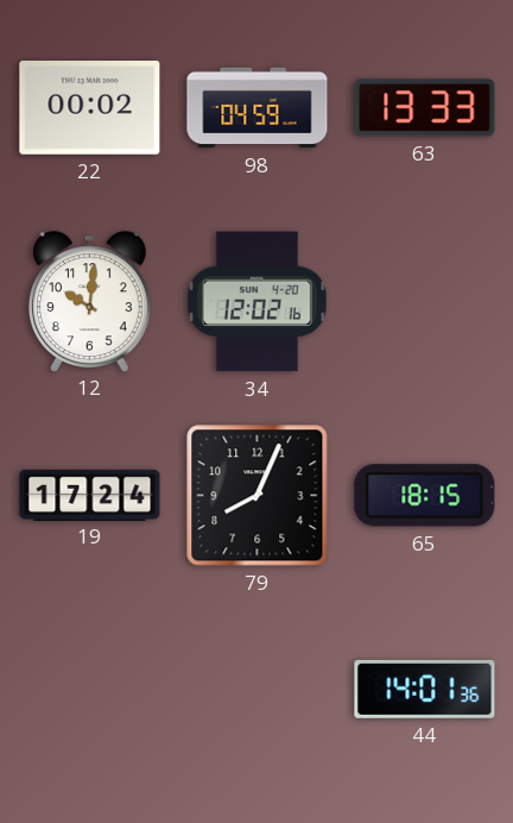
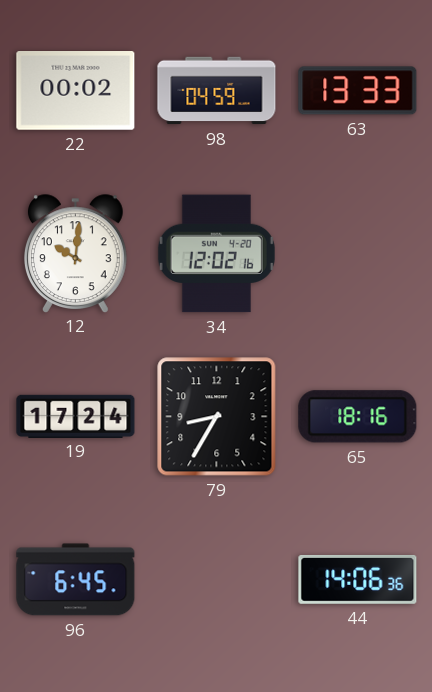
79: 8:04 -> 8:35
65: 18:15 -> 18:16
96: none -> 6:45
44: 14:01 -> 14:06
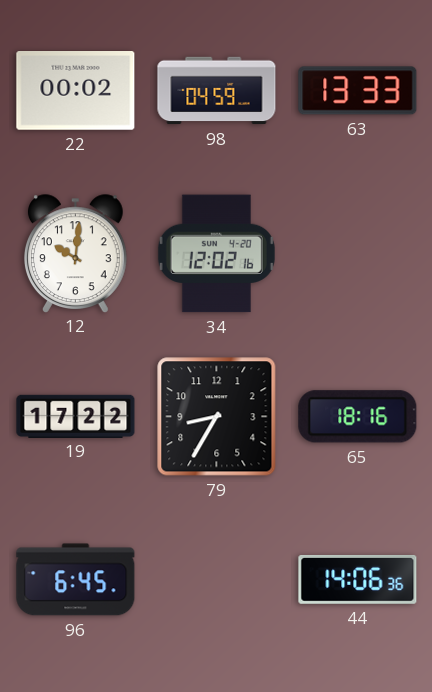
19: 17:24 -> 17:22
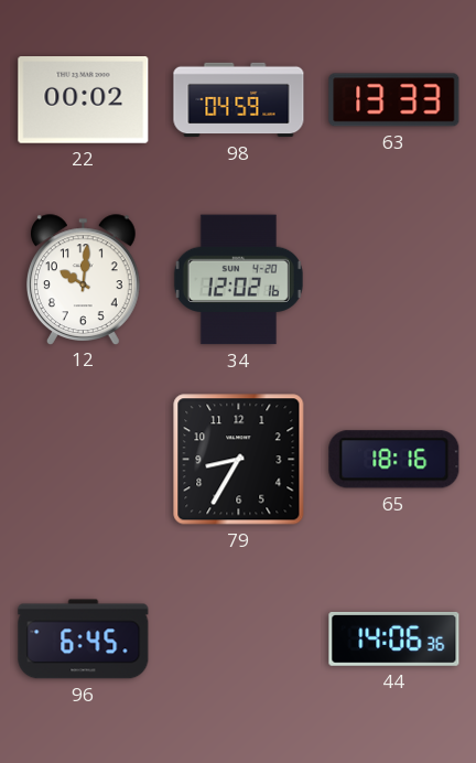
19: 17:22 -> none
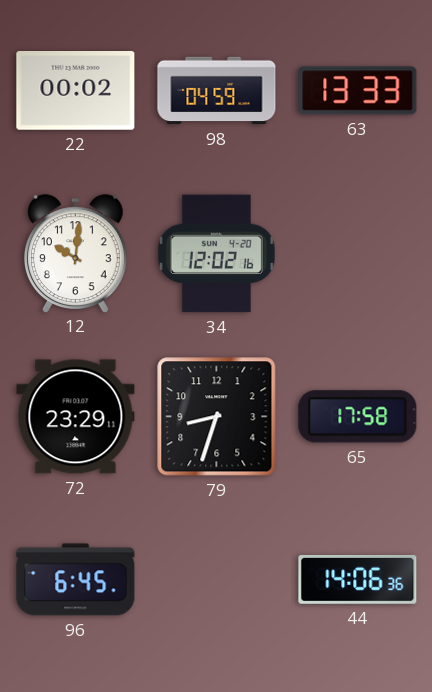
72: none -> 23:29
79: 8:35 -> 8:33
65: 18:16 -> 17:58
